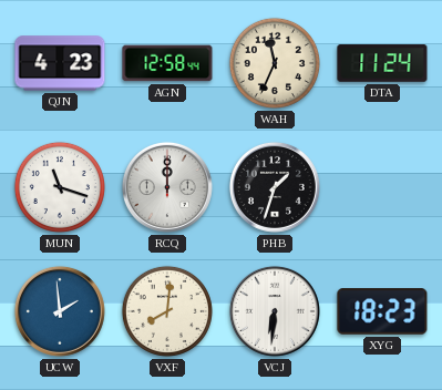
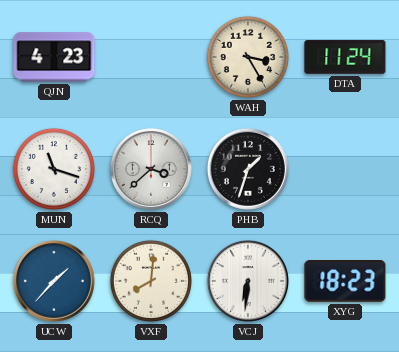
AGN: 12:58 -> none
WAH: 11:34 -> 3:25
RCQ: 12:00 -> 3:38
UCW: 1:59 -> 1:37
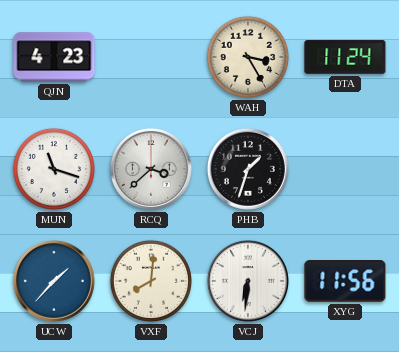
XYG: 18:23 -> 11:56
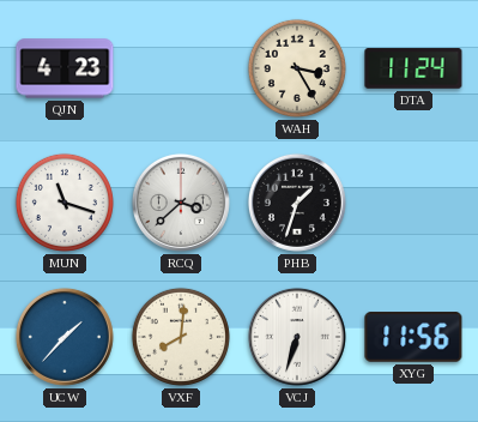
VCJ: 6:31 -> 6:33
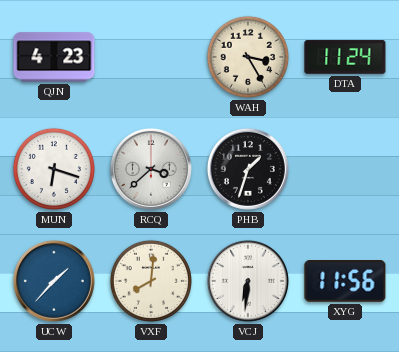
MUN: 11:18 -> 6:18
VCJ: 6:33 -> 6:31
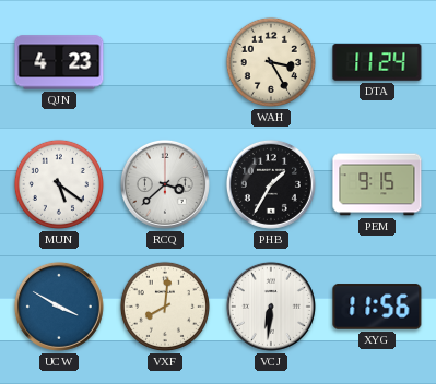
MUN: 6:18 -> 5:21
PHB: 1:33 -> 1:35
PEM: none -> 9:15
UCW: 1:37 -> 3:50
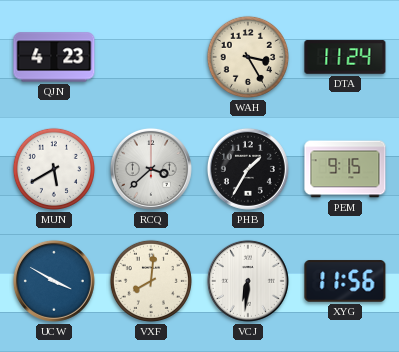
MUN: 5:21 -> 5:40
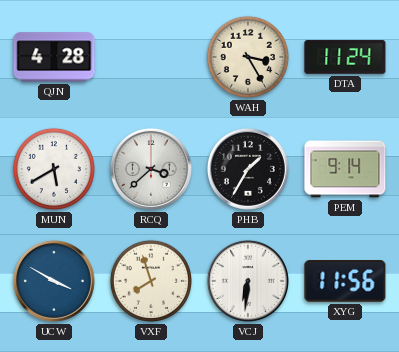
QJN: 4:23 -> 4:28
PEM: 9:15 -> 9:14
VXF: 8:01 -> 7:57
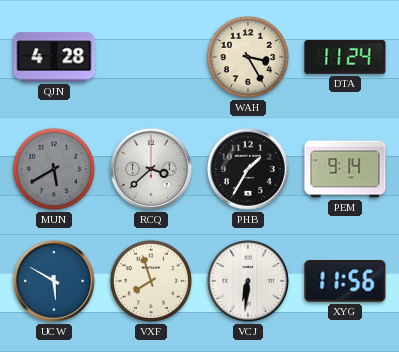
MUN dial: white -> grey
UCW: 3:50 -> 5:50
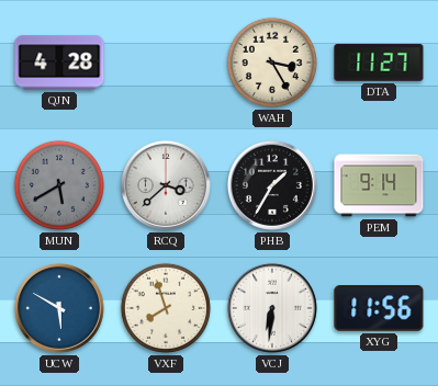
DTA: 11:24 -> 11:27
